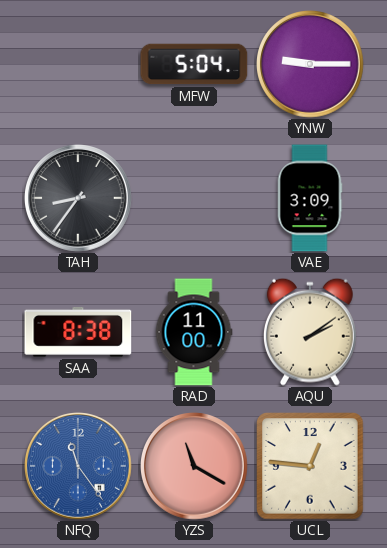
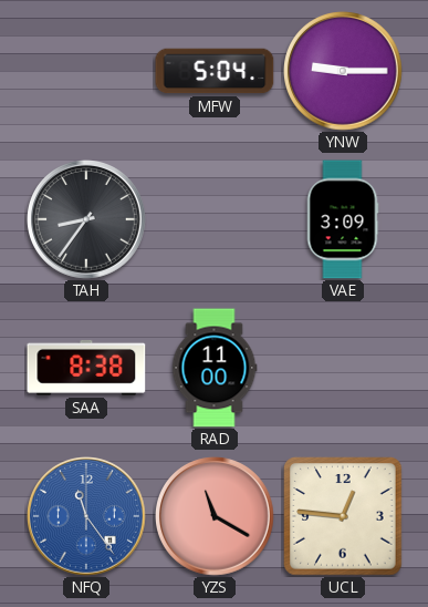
AQU: 2:09 -> none
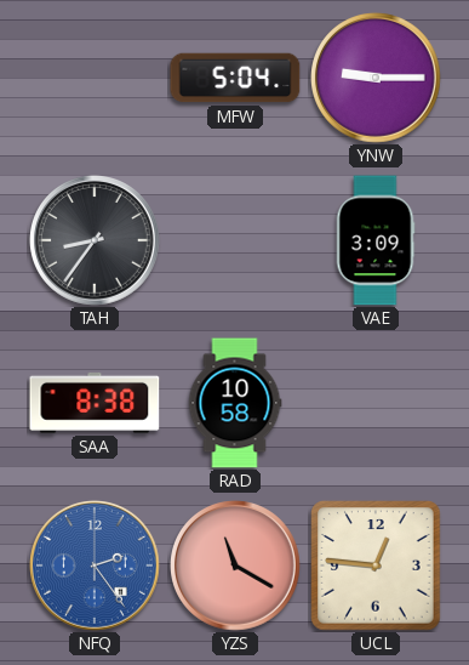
RAD: 11:00 -> 10:58
NFQ: 11:24 -> 2:24
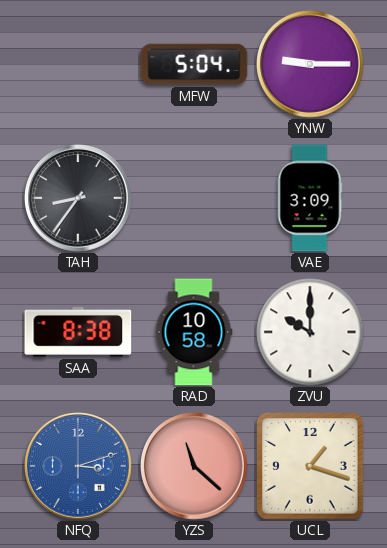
ZVU: none -> 10:00
NFQ: 2:24 -> 3:12
YZS: 11:20 -> 11:22
UCL: 12:46 -> 1:18
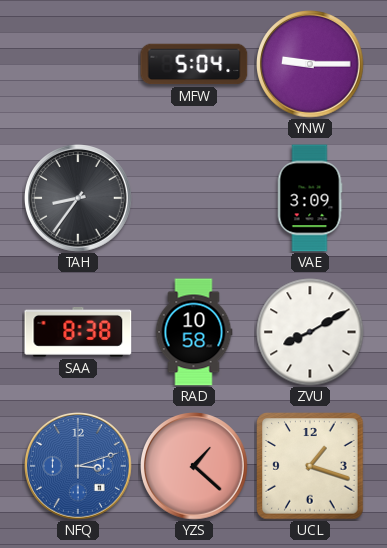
ZVU: 10:00 -> 8:10
YZS: 11:22 -> 1:22
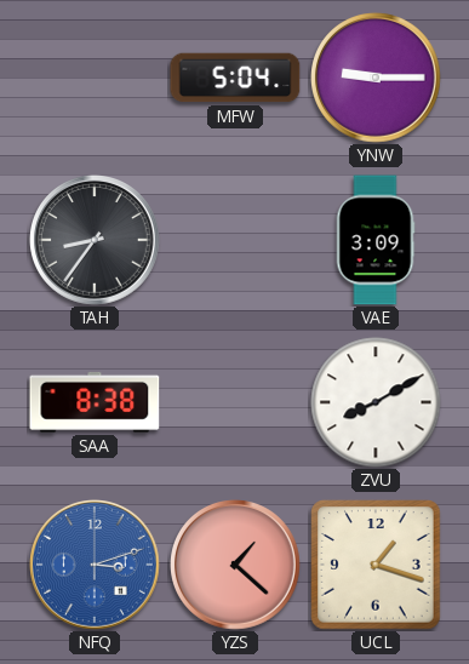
RAD: 10:58 -> none
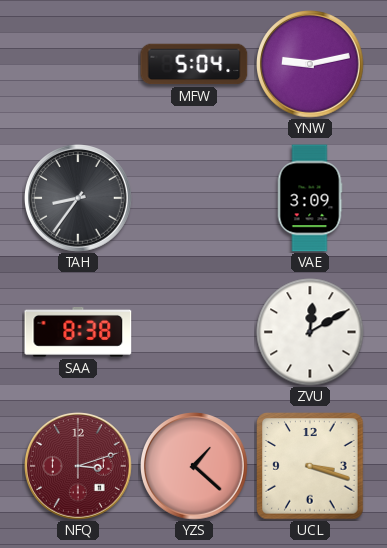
YNW: 9:15 -> 9:13
ZVU: 8:10 -> 12:10
NFQ dial: blue -> burgundy
UCL: 1:18 -> 3:18
